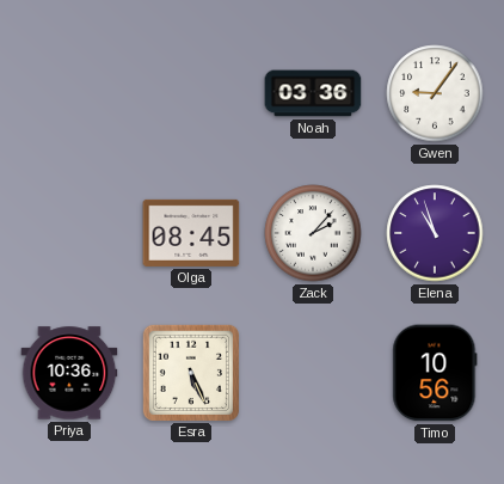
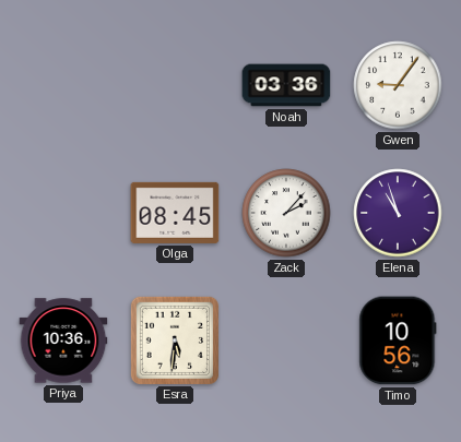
Esra: 5:26 -> 5:31
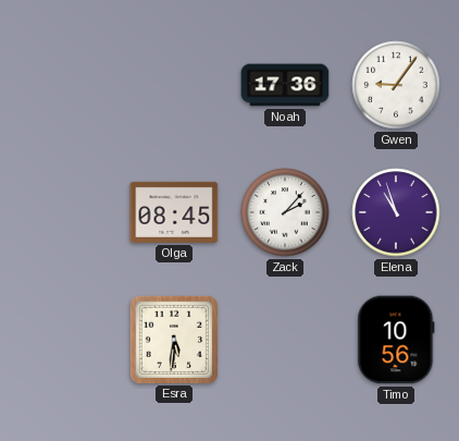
Noah: 03:36 -> 17:36
Priya: 10:36 -> none
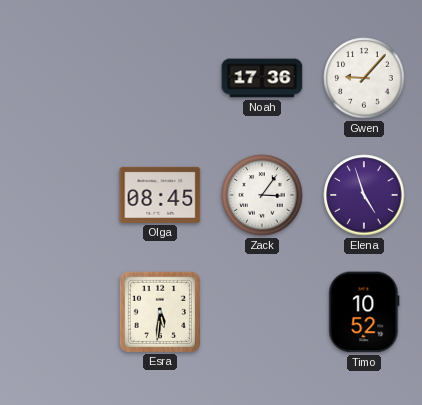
Gwen: 9:06 -> 9:07
Zack: 2:07 -> 3:06
Elena: 10:57 -> 4:57
Timo: 10:56 -> 10:52
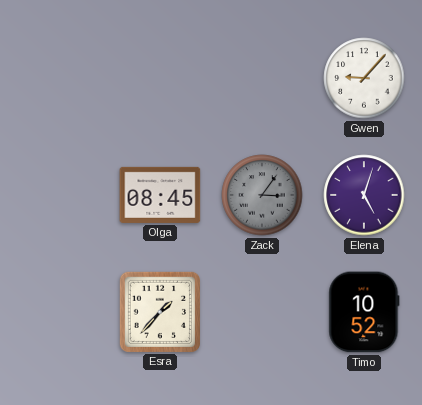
Noah: 17:36 -> none
Zack dial: white -> grey
Elena: 4:57 -> 5:03
Esra: 5:31 -> 1:37
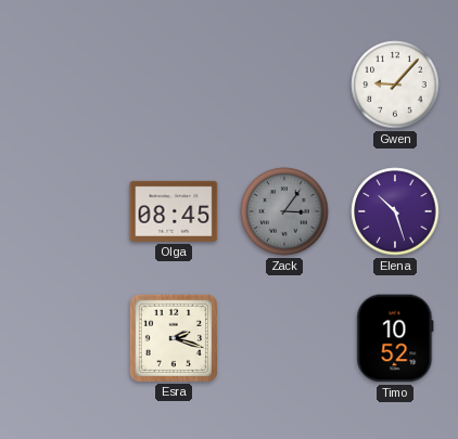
Elena: 5:03 -> 10:27
Esra: 1:37 -> 2:18
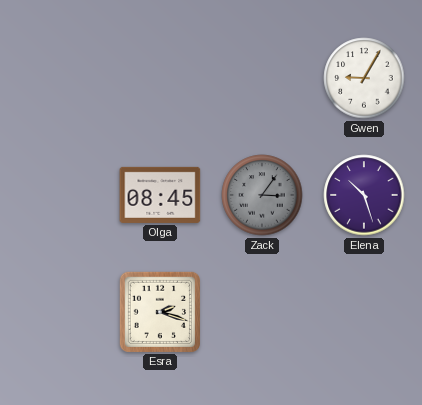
Gwen: 9:07 -> 9:05
Timo: 10:52 -> none
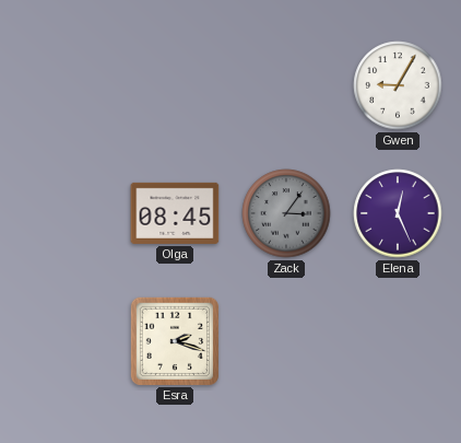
Elena: 10:27 -> 12:26
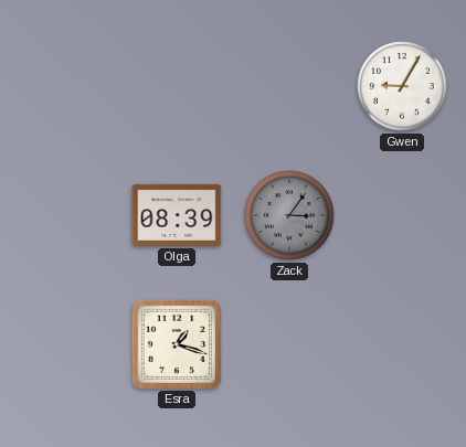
Olga: 08:45 -> 08:39
Elena: 12:26 -> none
Esra: 2:18 -> 1:18
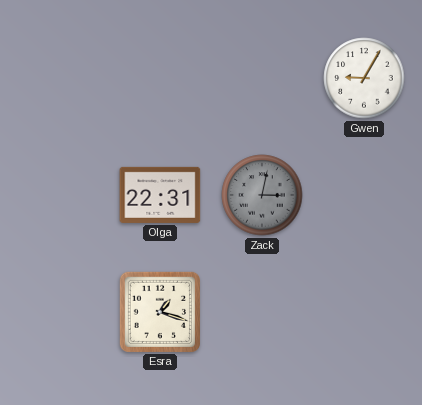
Olga: 08:39 -> 22:31
Zack: 3:06 -> 3:02
